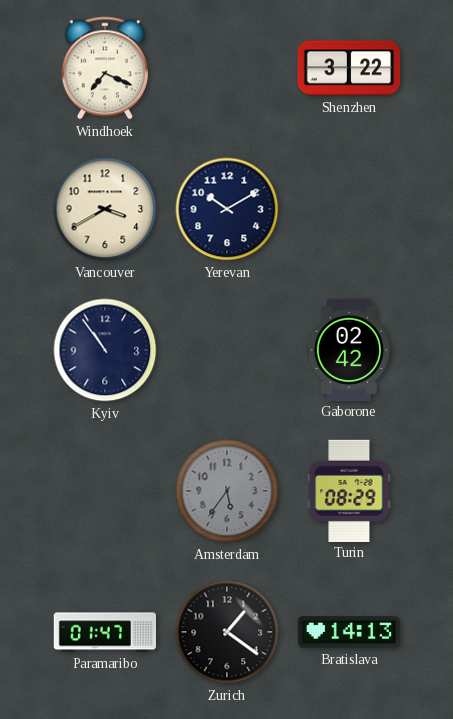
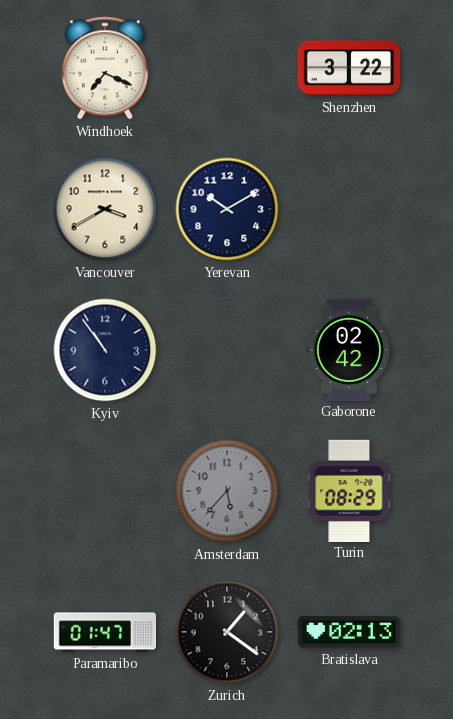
Amsterdam: 5:36 -> 5:37
Bratislava: 14:13 -> 02:13
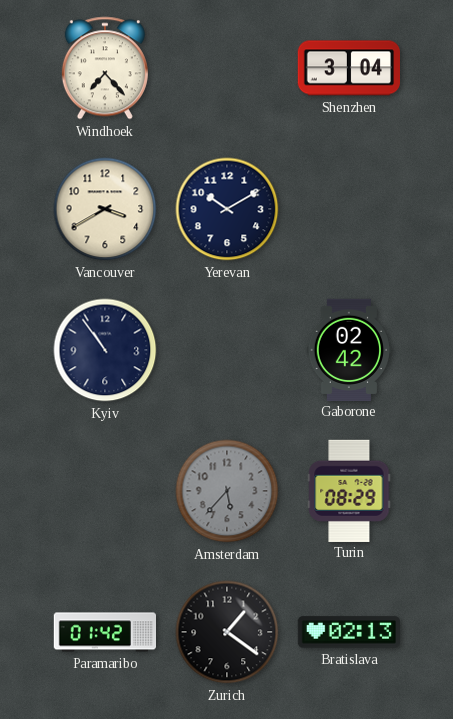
Windhoek: 7:19 -> 7:23
Shenzhen: 3:22 -> 3:04
Paramaribo: 01:47 -> 01:42
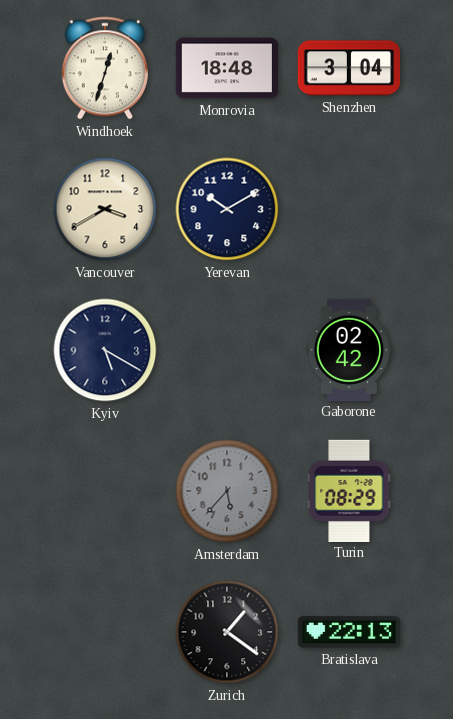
Windhoek: 7:23 -> 12:33
Monrovia: none -> 18:48
Kyiv: 10:54 -> 5:20
Paramaribo: 01:42 -> none
Bratislava: 02:13 -> 22:13
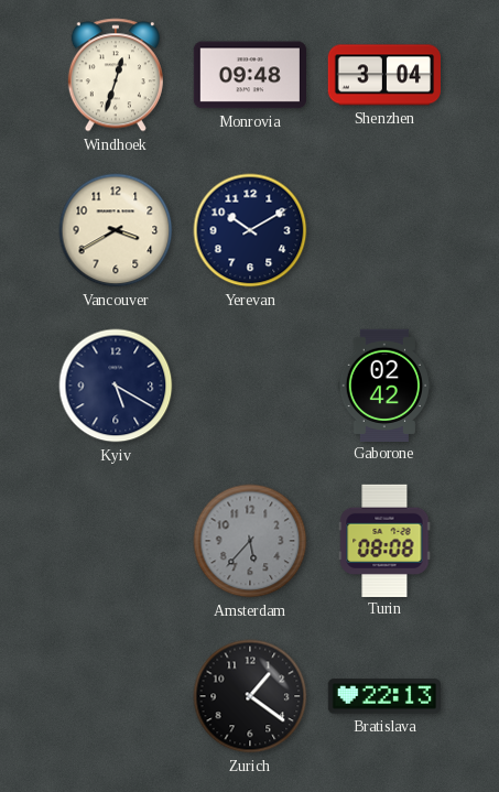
Monrovia: 18:48 -> 09:48
Turin: 08:29 -> 08:08
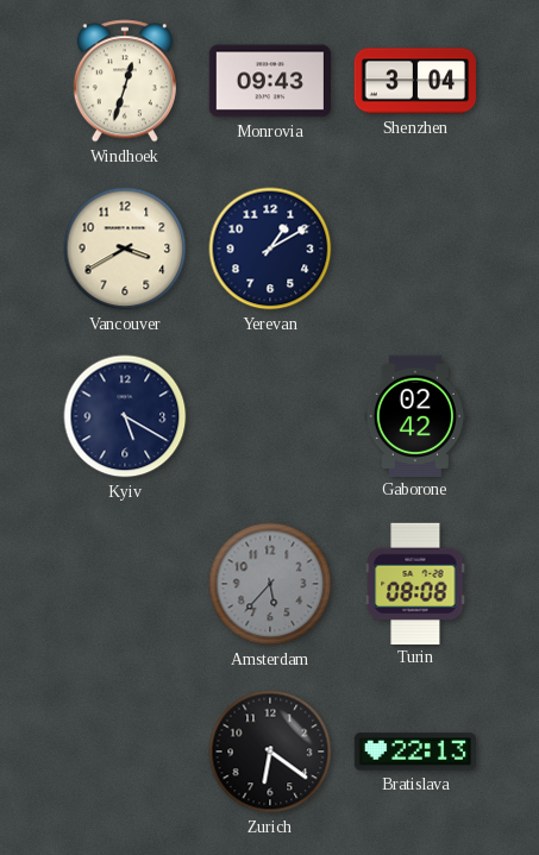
Monrovia: 09:48 -> 09:43
Yerevan: 10:10 -> 1:10
Zurich: 1:21 -> 6:21
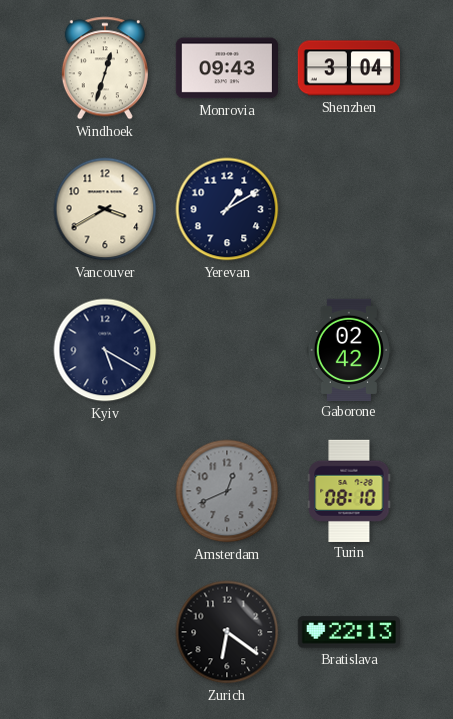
Amsterdam: 5:37 -> 12:41
Turin: 08:08 -> 08:10
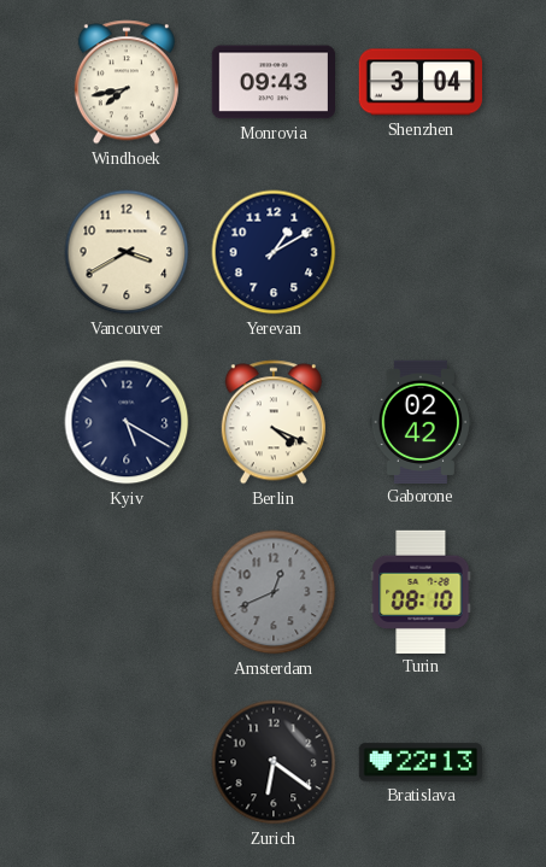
Windhoek: 12:33 -> 7:43
Berlin: none -> 4:19
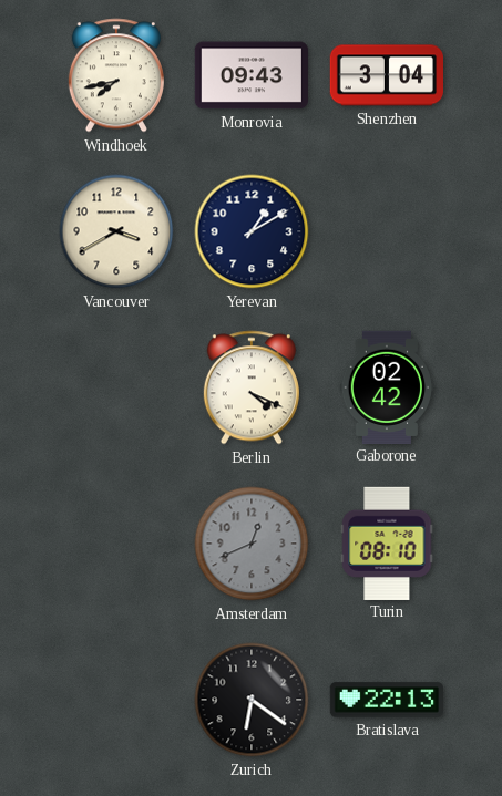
Kyiv: 5:20 -> none
